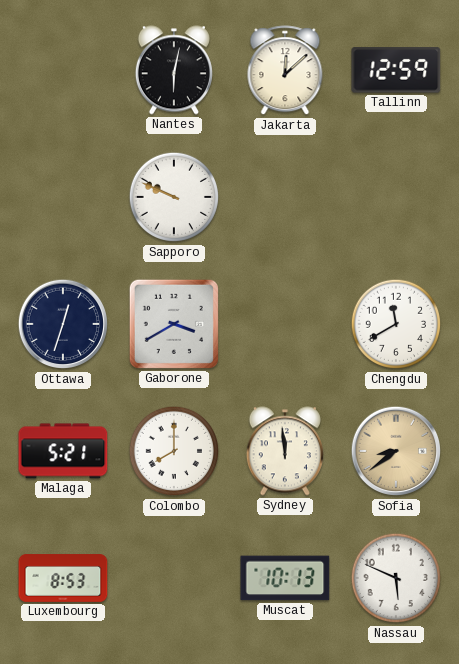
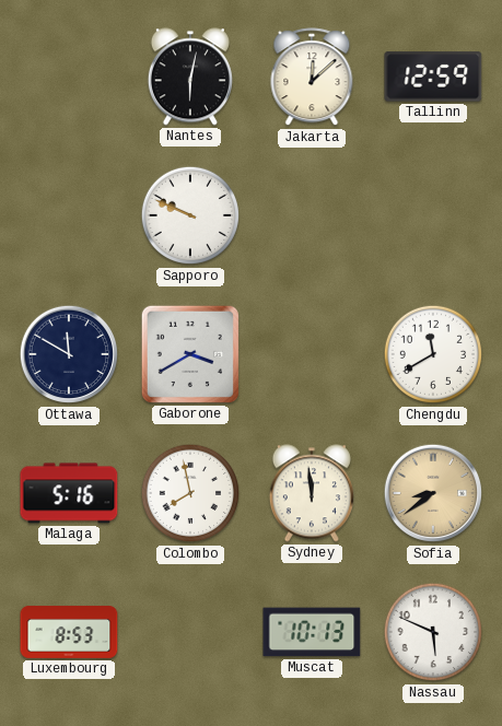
Ottawa: 12:33 -> 11:50
Malaga: 5:21 -> 5:16
Colombo: 8:00 -> 7:58
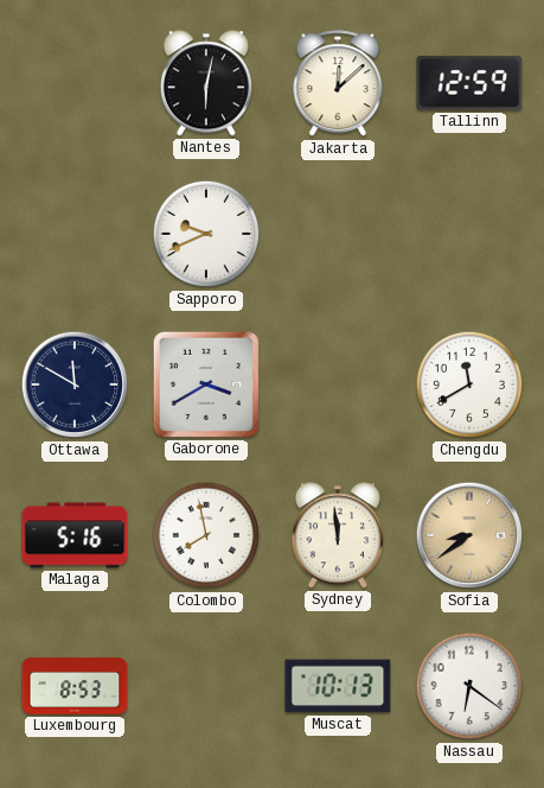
Sapporo: 9:49 -> 9:41
Nassau: 5:49 -> 6:21
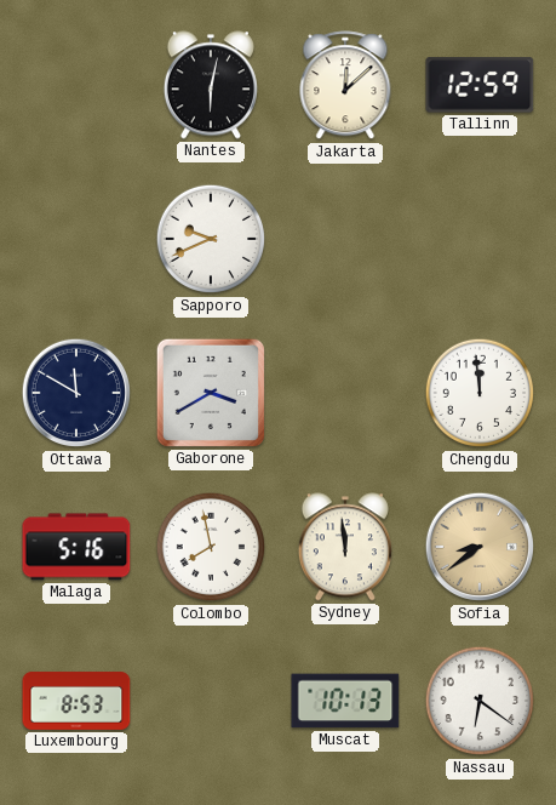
Chengdu: 11:40 -> 11:59
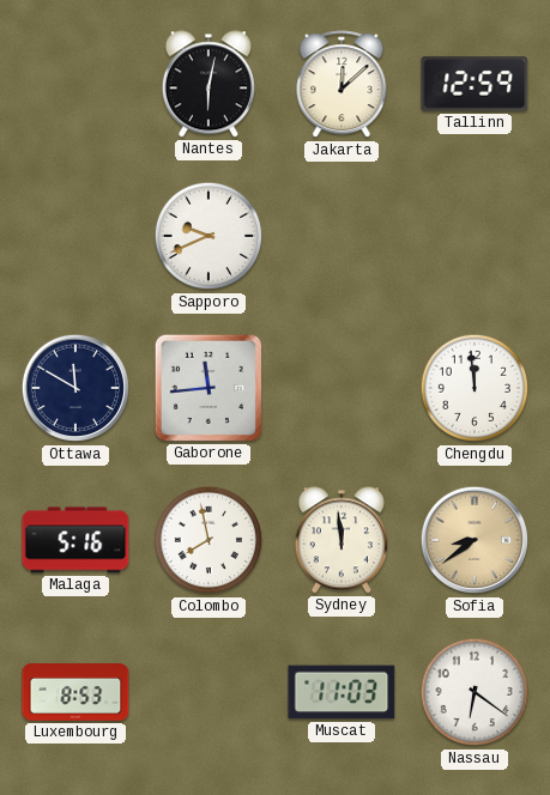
Gaborone: 3:40 -> 11:44
Muscat: 10:13 -> 11:03
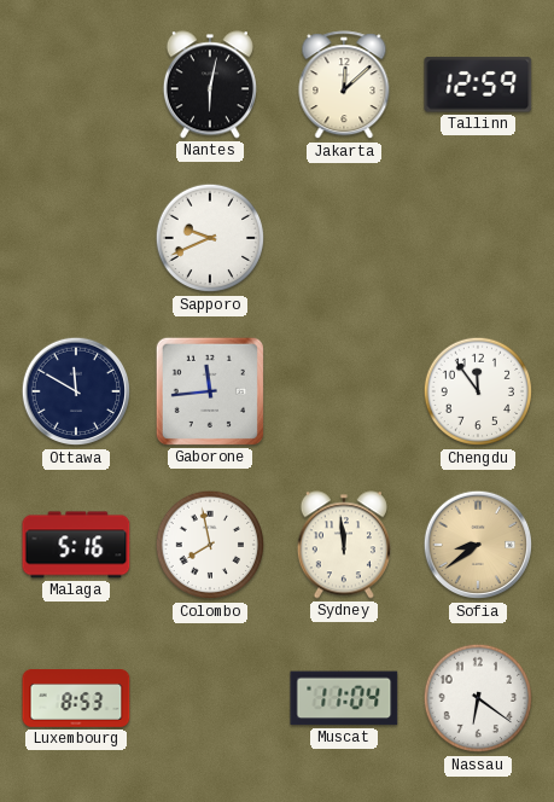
Chengdu: 11:59 -> 11:54
Muscat: 11:03 -> 11:04
